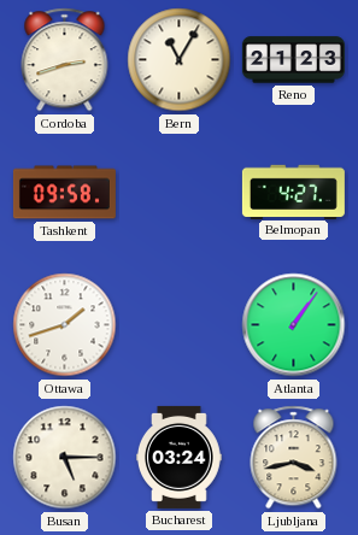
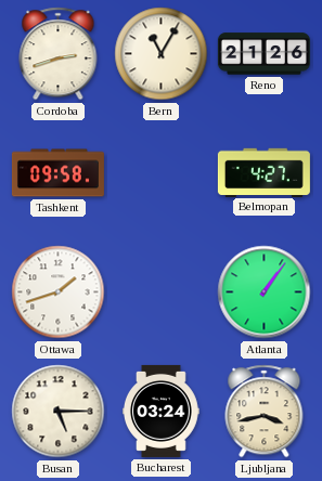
Reno: 21:23 -> 21:26
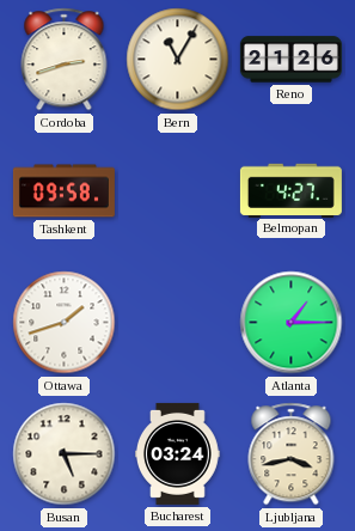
Atlanta: 1:06 -> 1:15
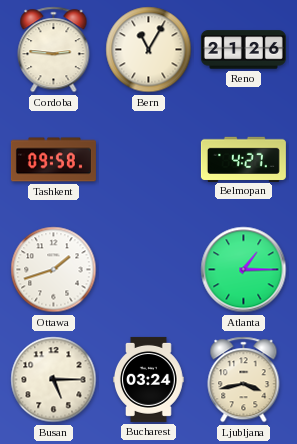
Cordoba: 2:42 -> 2:46
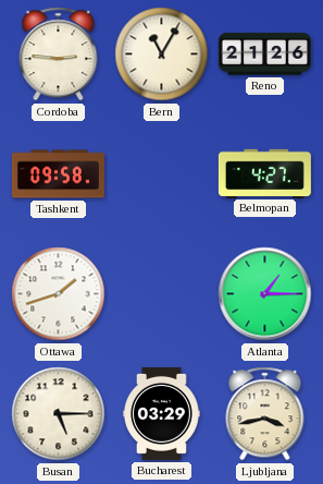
Bucharest: 03:24 -> 03:29
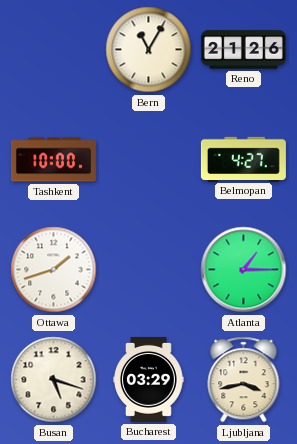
Cordoba: 2:46 -> none
Tashkent: 09:58 -> 10:00
Busan: 5:15 -> 5:18
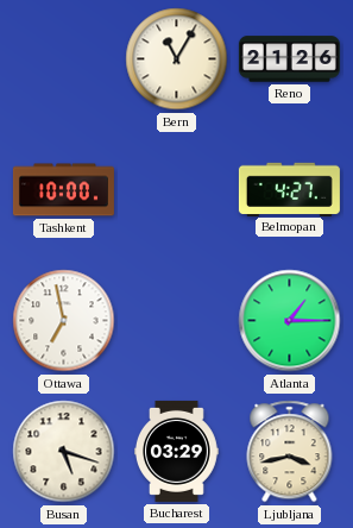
Ottawa: 1:42 -> 6:58
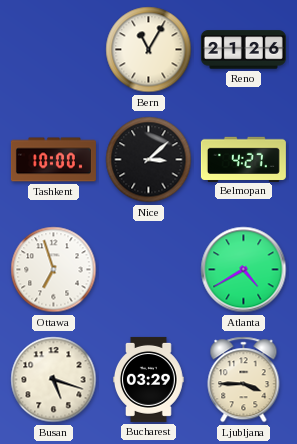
Nice: none -> 3:08
Ottawa: 6:58 -> 6:57
Atlanta: 1:15 -> 4:40
Ljubljana: 3:43 -> 3:45
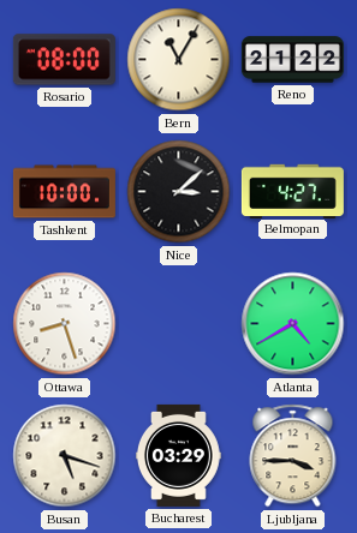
Rosario: none -> 08:00
Reno: 21:26 -> 21:22
Ottawa: 6:57 -> 8:27
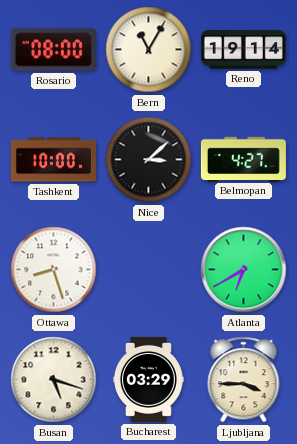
Reno: 21:22 -> 19:14
Atlanta: 4:40 -> 6:40
